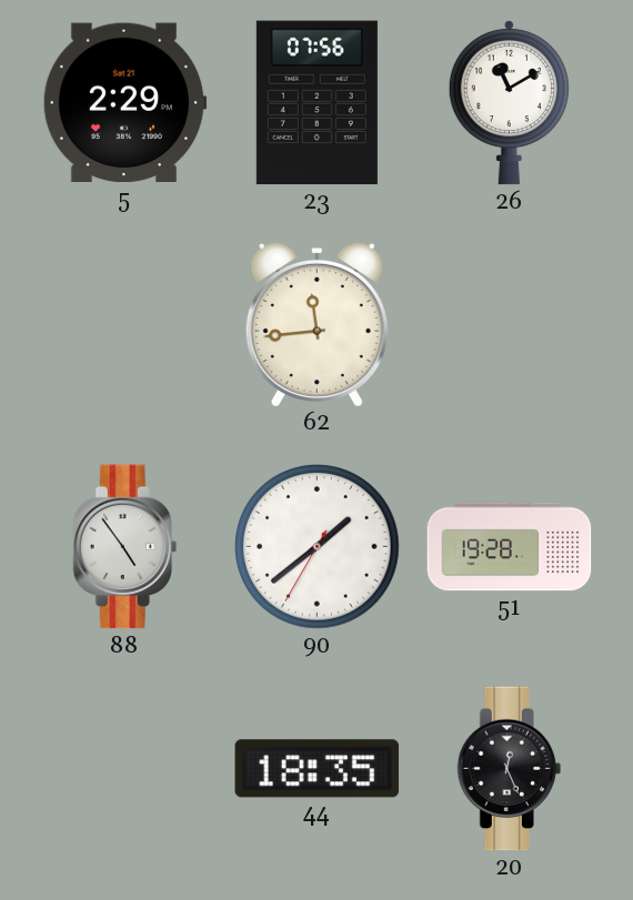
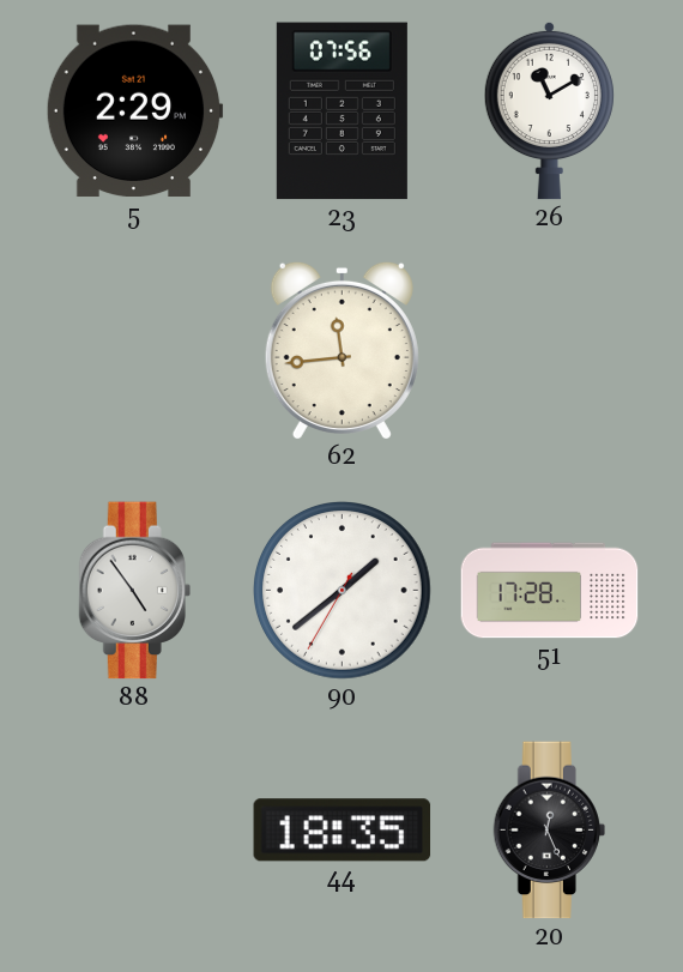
51: 19:28 -> 17:28
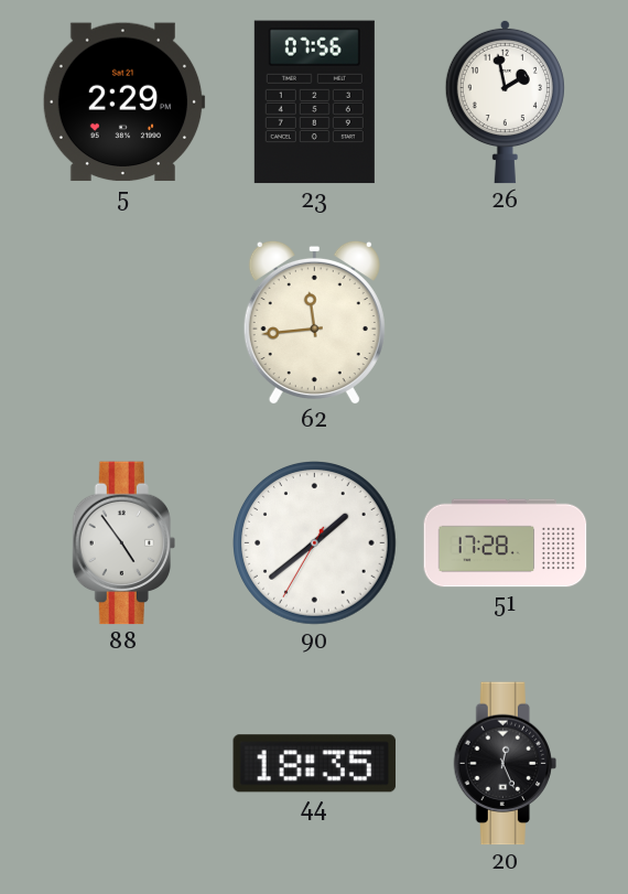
26: 11:10 -> 1:58
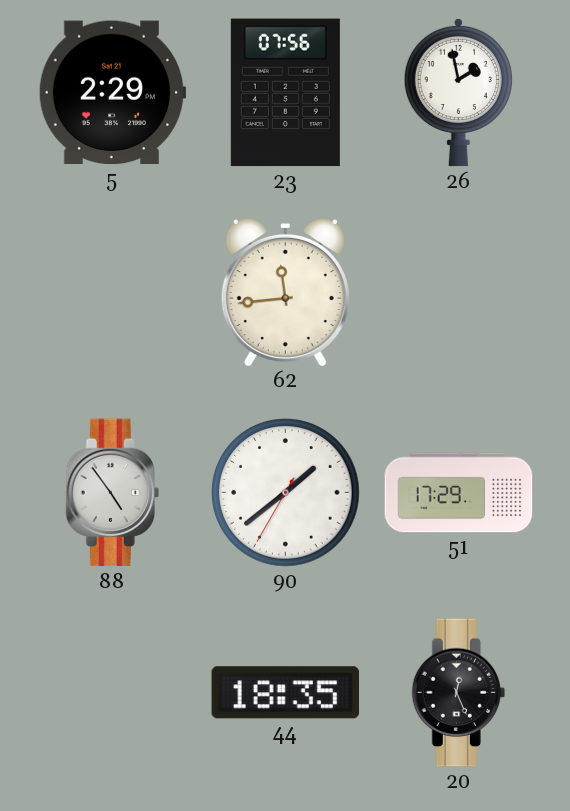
51: 17:28 -> 17:29
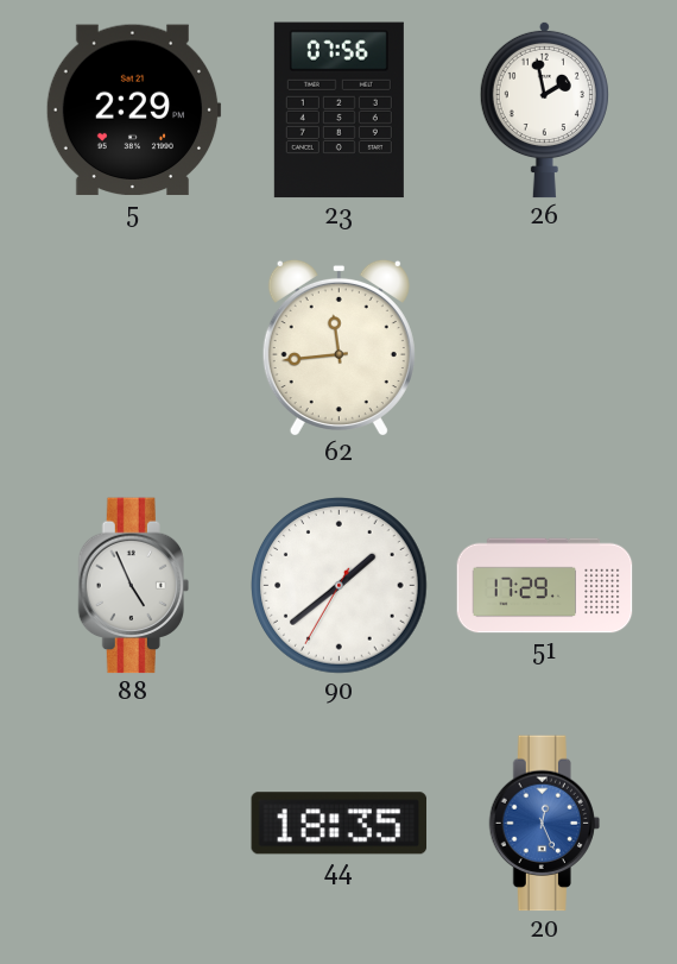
88: 4:54 -> 4:56
20 dial: black -> blue
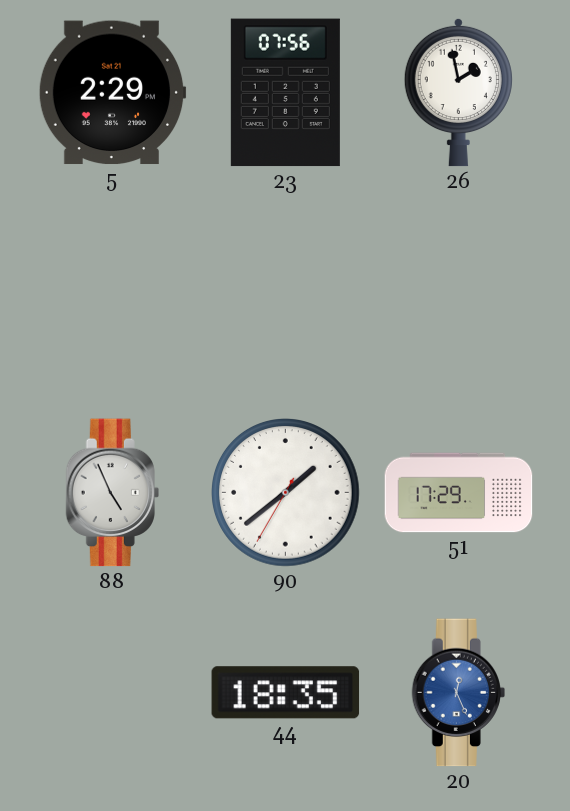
62: 11:44 -> none
